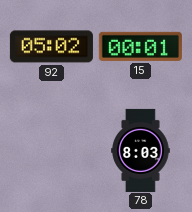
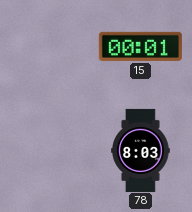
92: 05:02 -> none
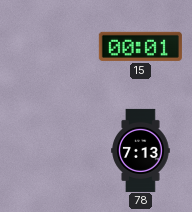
78: 8:03 -> 7:13
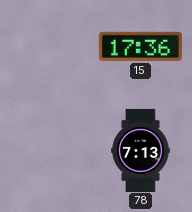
15: 00:01 -> 17:36
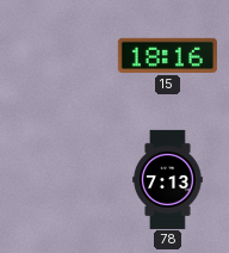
15: 17:36 -> 18:16
